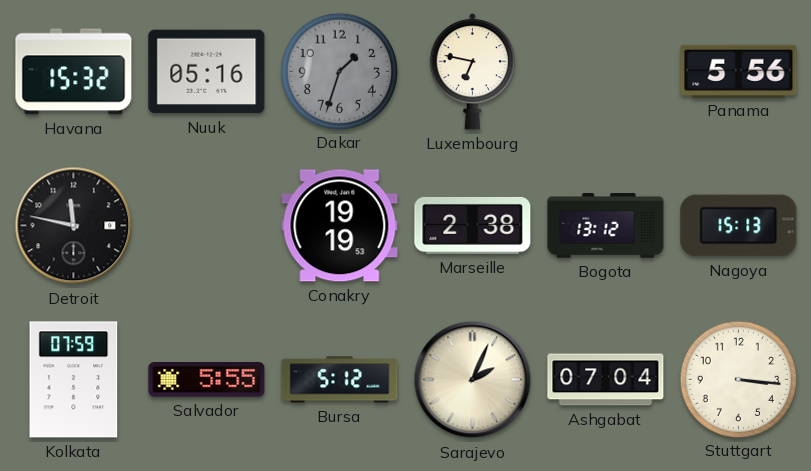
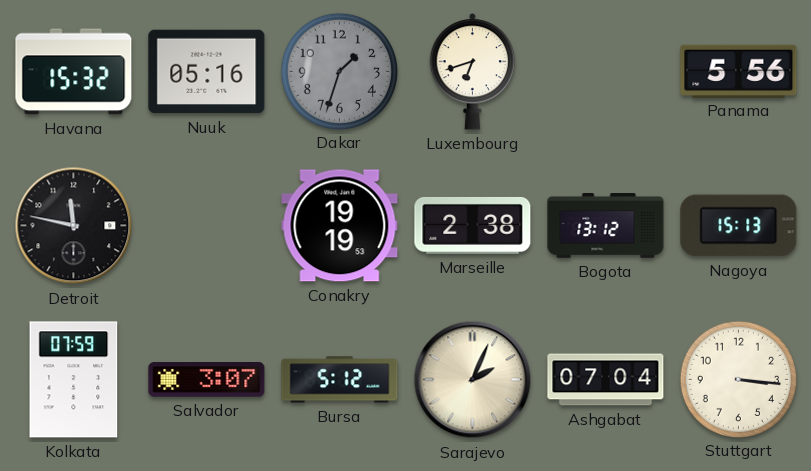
Luxembourg: 6:47 -> 6:42
Salvador: 5:55 -> 3:07
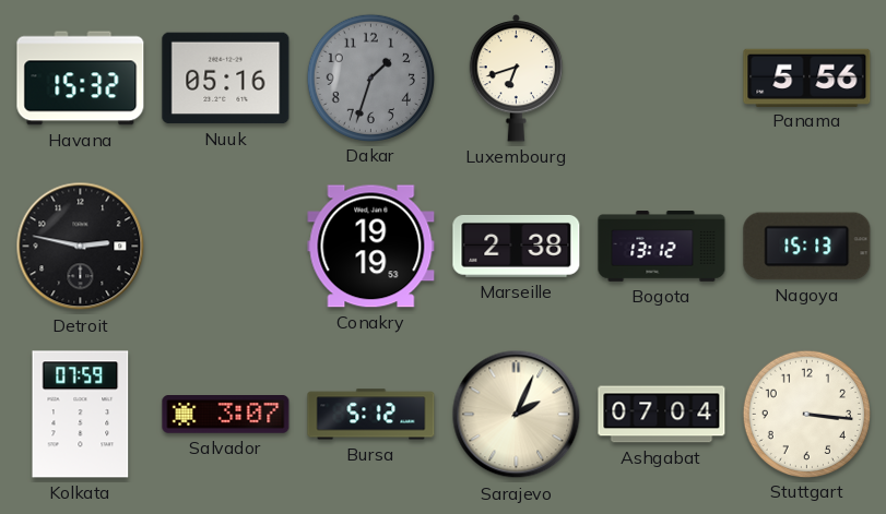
Detroit: 11:47 -> 2:47
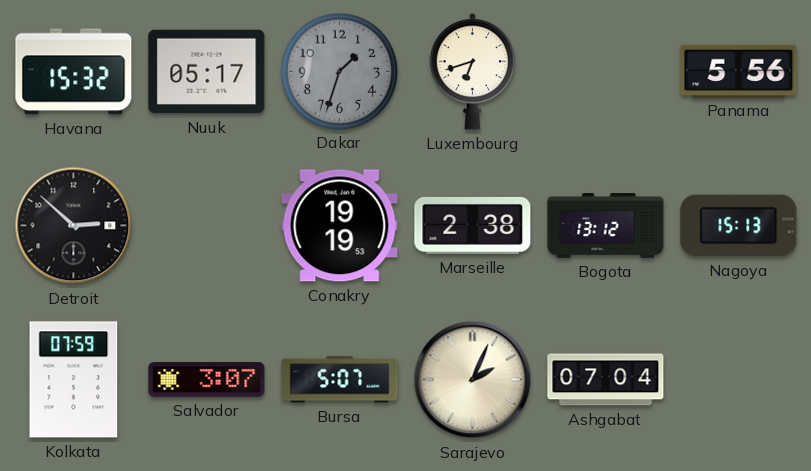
Nuuk: 05:16 -> 05:17
Detroit: 2:47 -> 2:52
Bursa: 5:12 -> 5:07
Stuttgart: 3:16 -> none
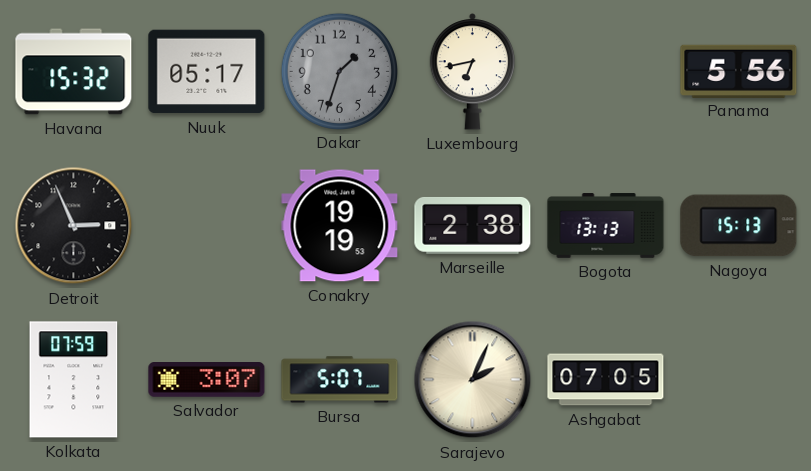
Luxembourg: 6:42 -> 6:43
Detroit: 2:52 -> 2:56
Bogota: 13:12 -> 13:13
Ashgabat: 07:04 -> 07:05
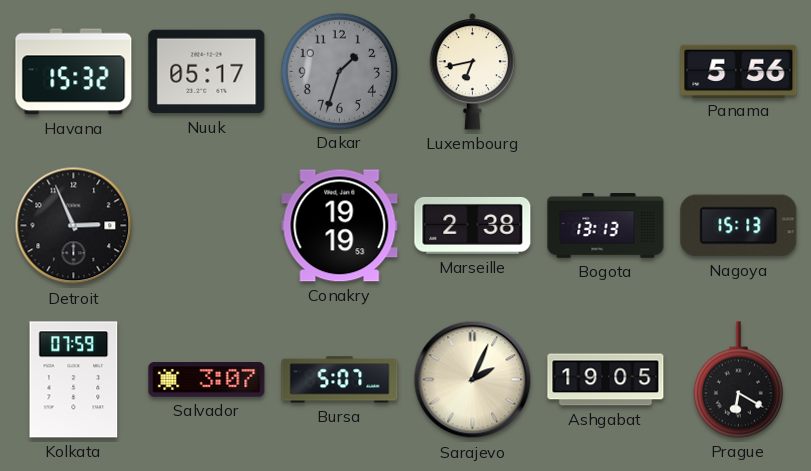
Ashgabat: 07:05 -> 19:05
Prague: none -> 6:20
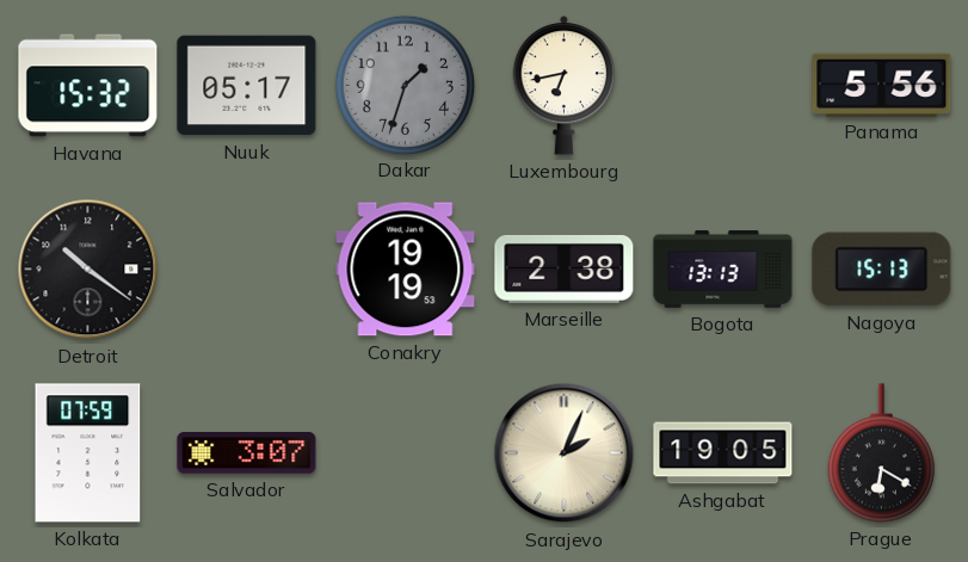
Detroit: 2:56 -> 10:21
Bursa: 5:07 -> none
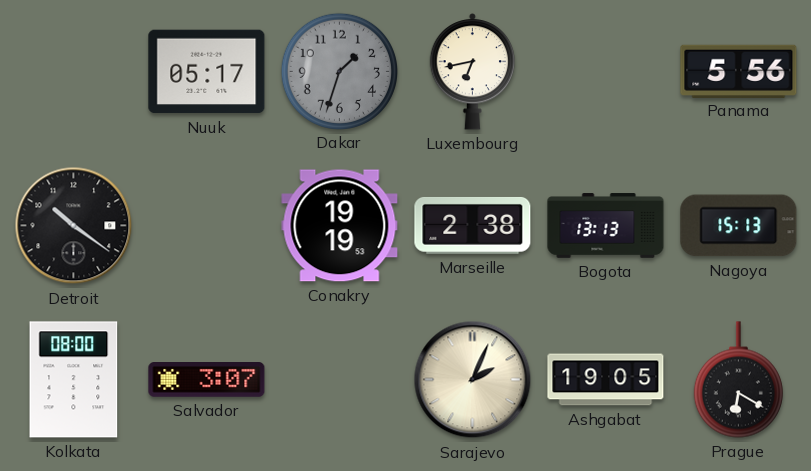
Havana: 15:32 -> none
Kolkata: 07:59 -> 08:00
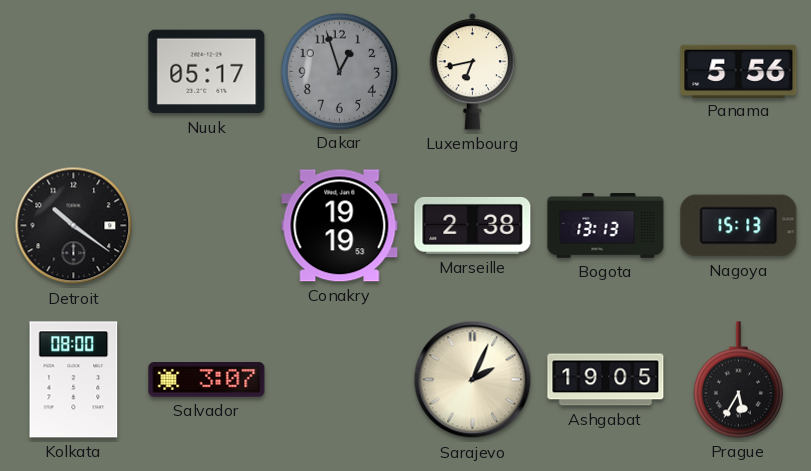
Dakar: 1:33 -> 12:57
Prague: 6:20 -> 5:35
